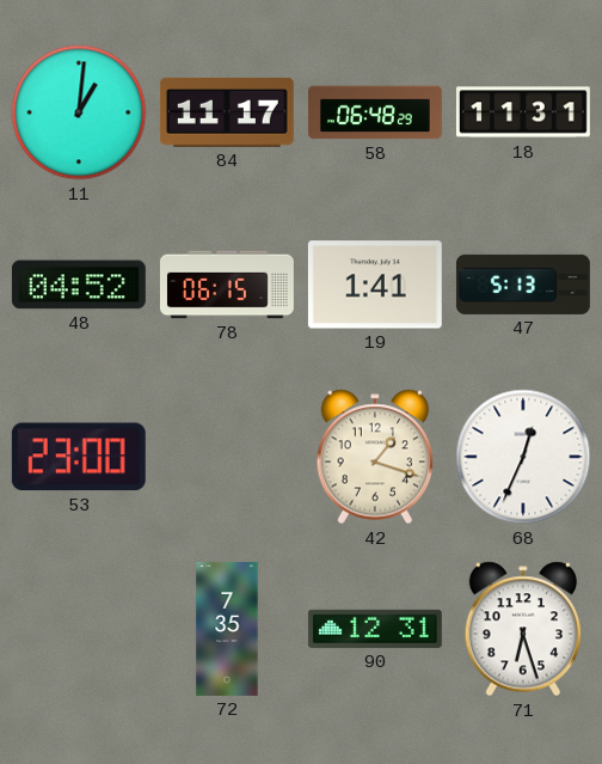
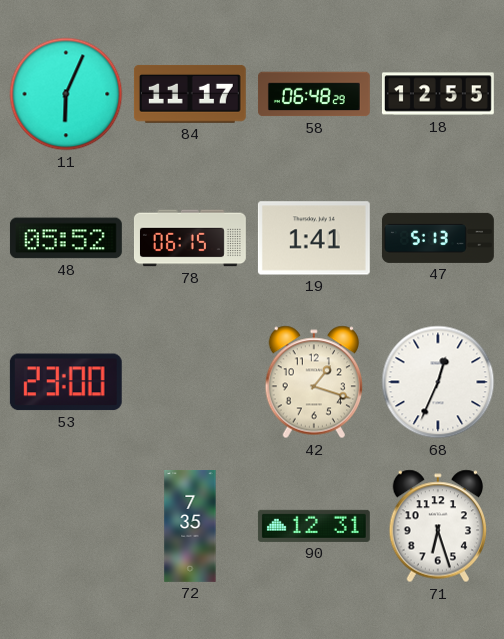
11: 1:01 -> 6:04
18: 11:31 -> 12:55
48: 04:52 -> 05:52
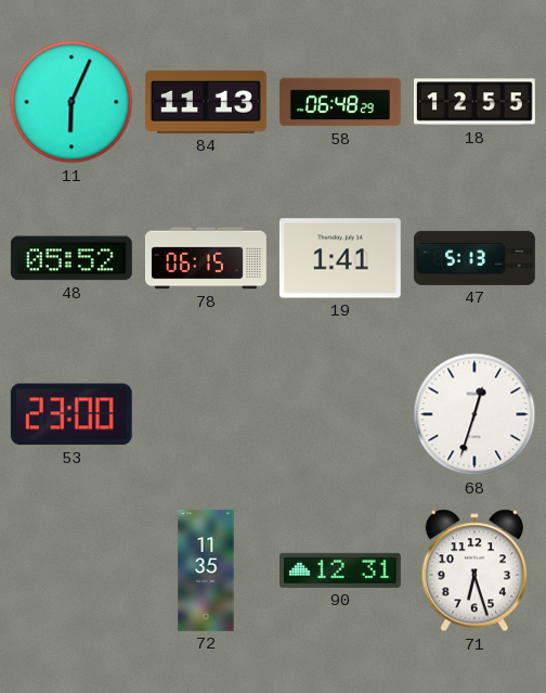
84: 11:17 -> 11:13
42: 1:18 -> none
68: 12:34 -> 12:33
72: 7:35 -> 11:35
